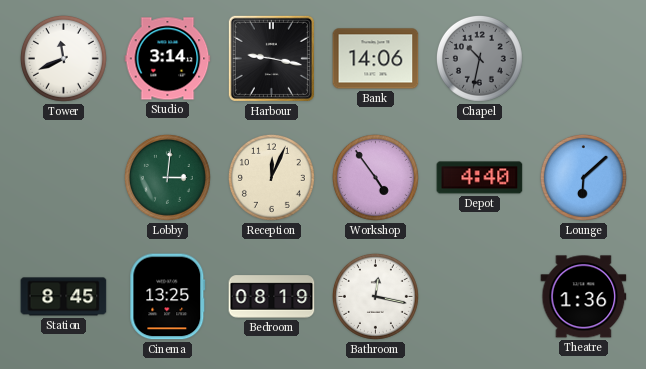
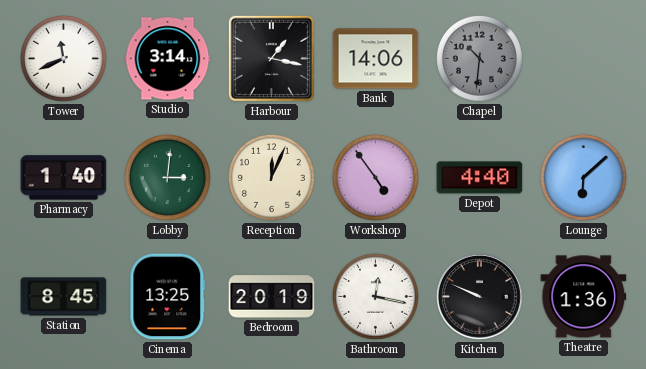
Harbour: 9:17 -> 1:17
Chapel: 10:32 -> 10:31
Pharmacy: none -> 1:40
Bedroom: 08:19 -> 20:19
Kitchen: none -> 9:49
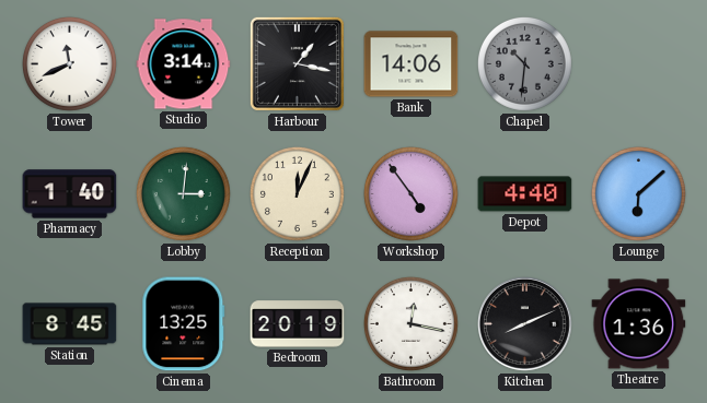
Kitchen: 9:49 -> 8:11
